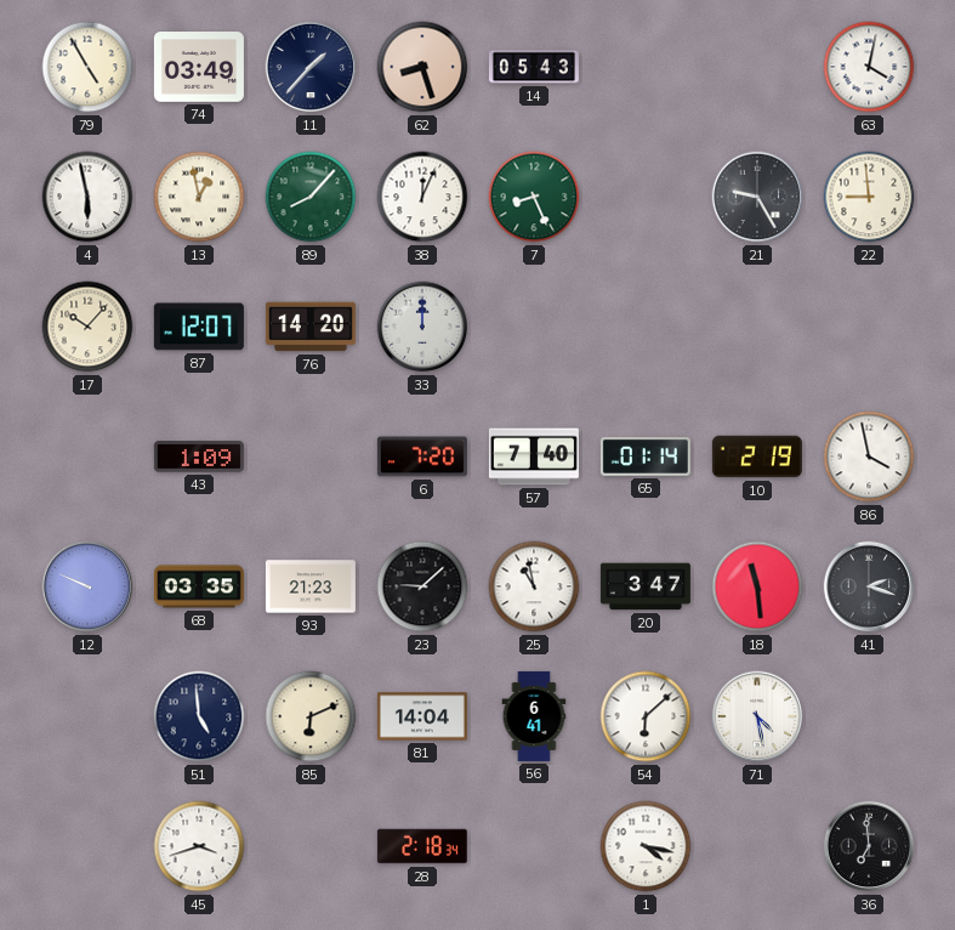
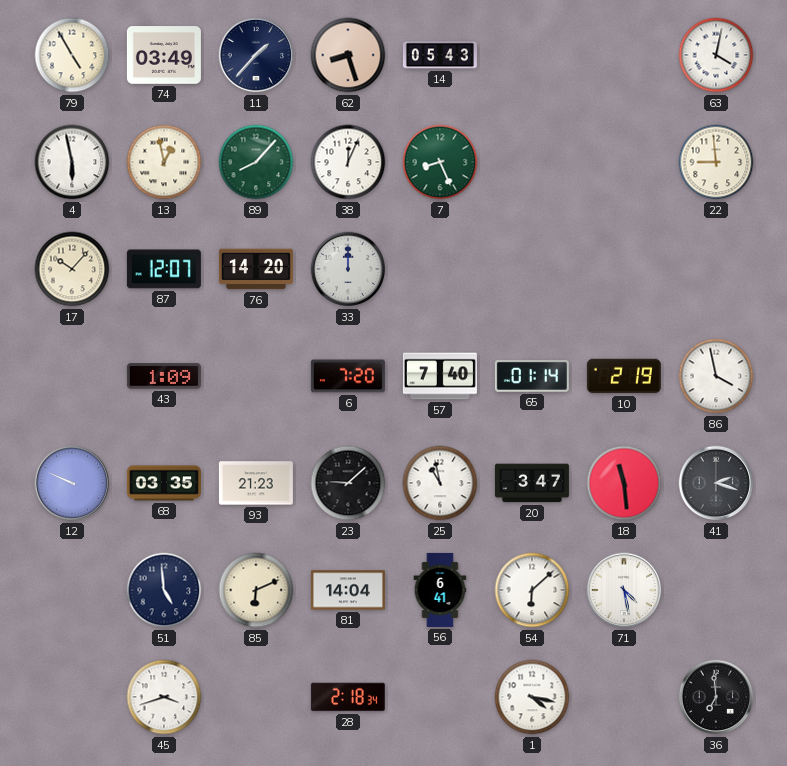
21: 9:25 -> none
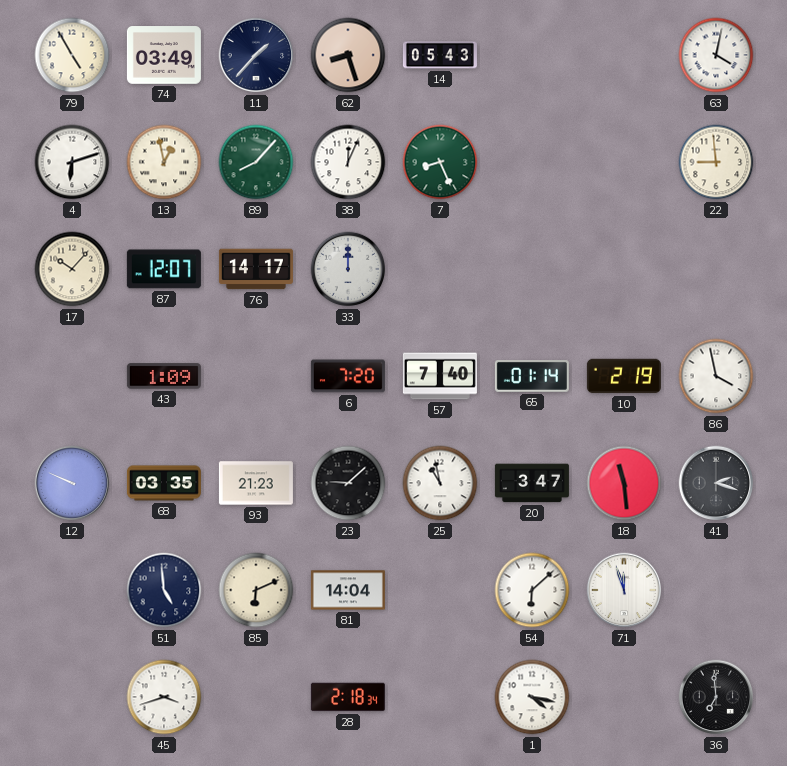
4: 5:58 -> 6:12
76: 14:20 -> 14:17
56: 6:41 -> none
71: 4:28 -> 11:57
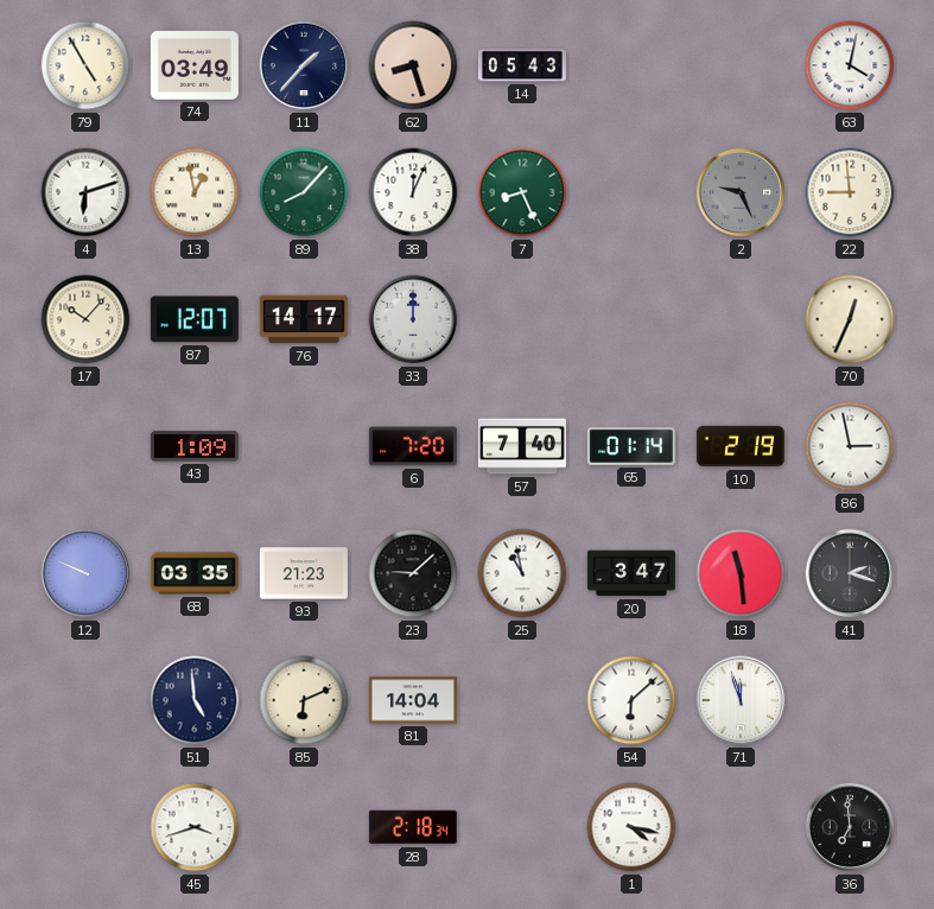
2: none -> 9:26
70: none -> 12:34
86: 3:58 -> 2:58
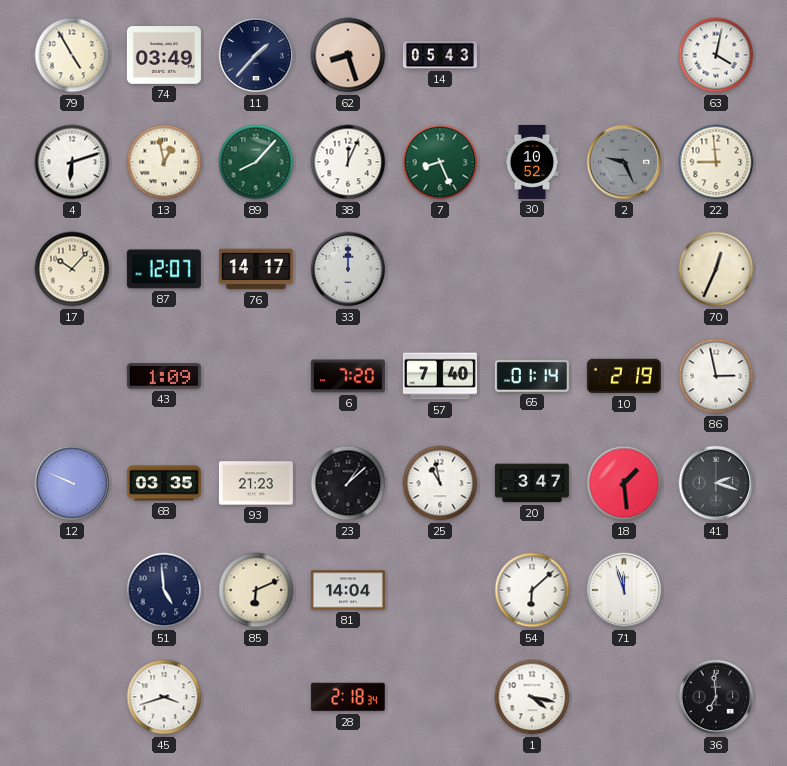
30: none -> 10:52
23: 9:08 -> 1:08
18: 11:29 -> 1:29
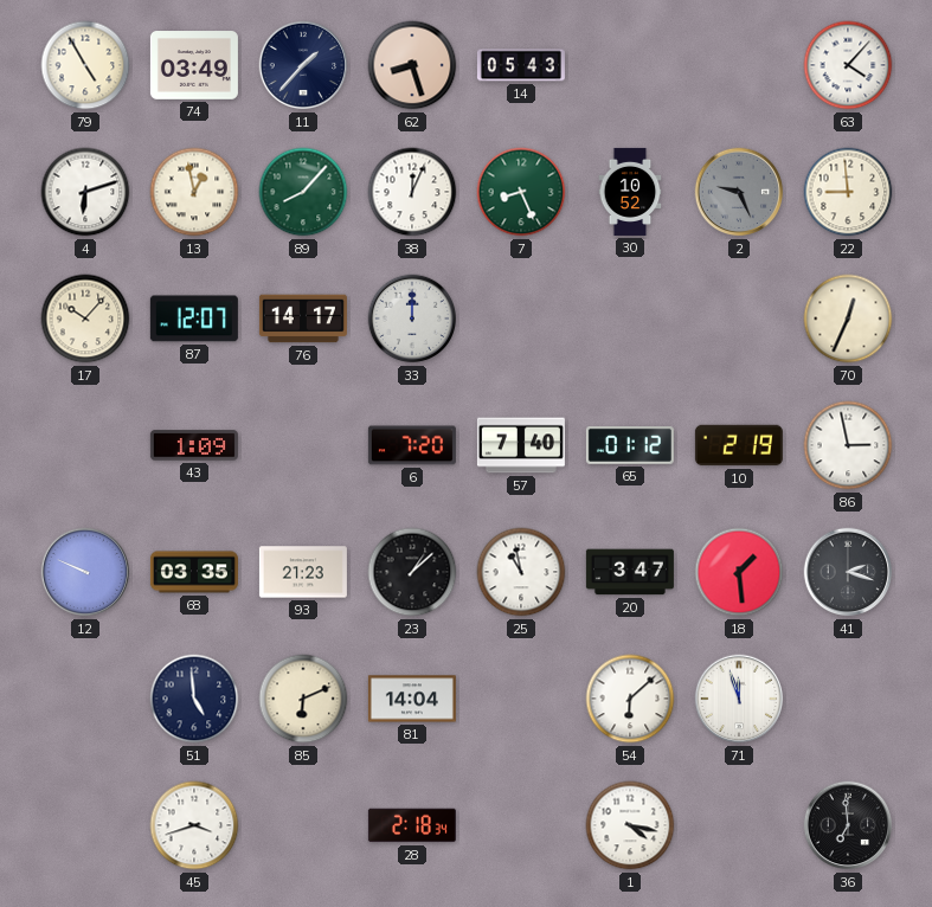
63: 4:02 -> 4:07
65: 01:14 -> 01:12
